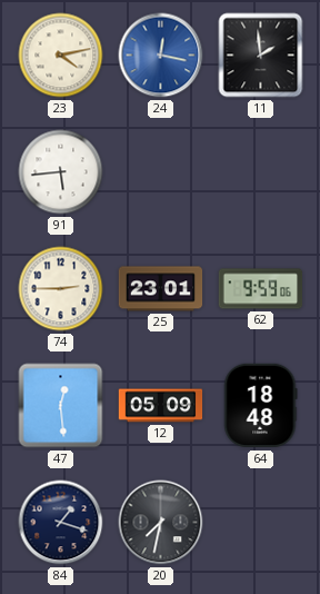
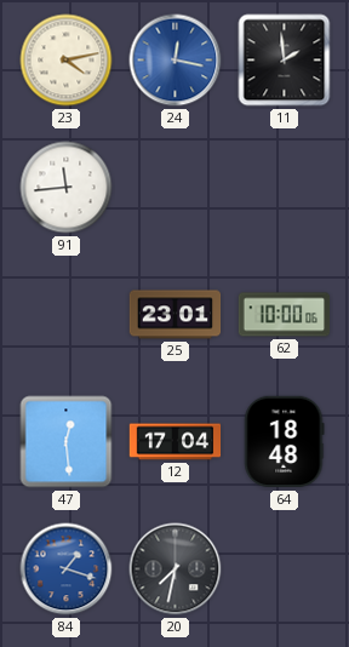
91: 5:44 -> 11:44
74: 2:45 -> none
62: 9:59 -> 10:00
12: 05:09 -> 17:04
84 dial: navy -> blue
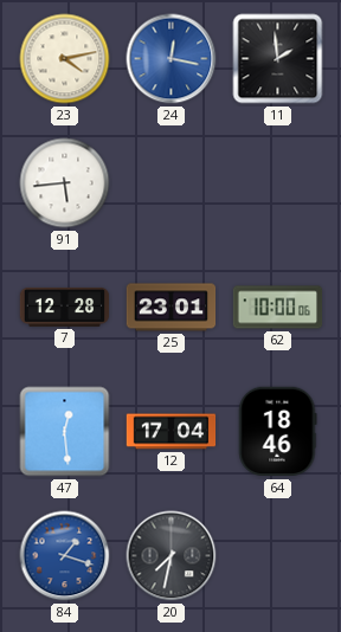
91: 11:44 -> 5:44
7: none -> 12:28
64: 18:48 -> 18:46
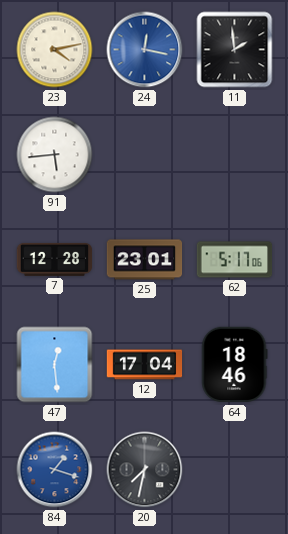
62: 10:00 -> 5:17
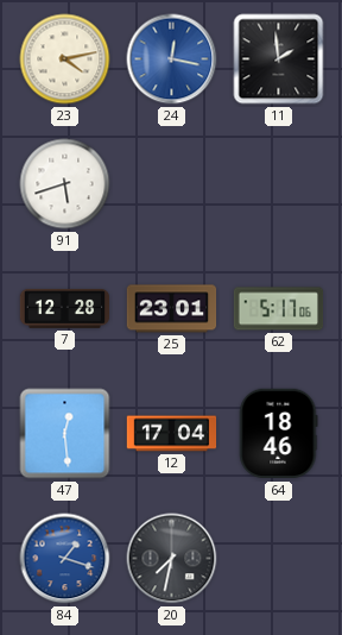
91: 5:44 -> 5:42
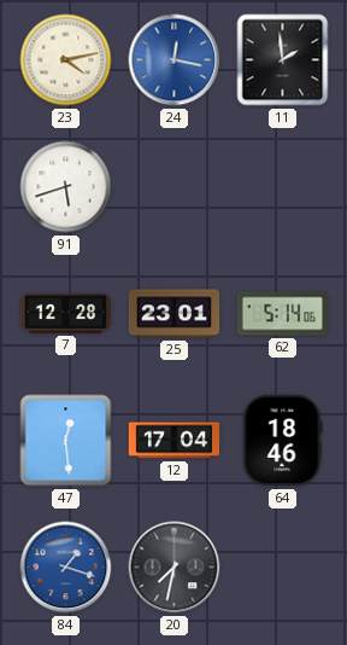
62: 5:17 -> 5:14
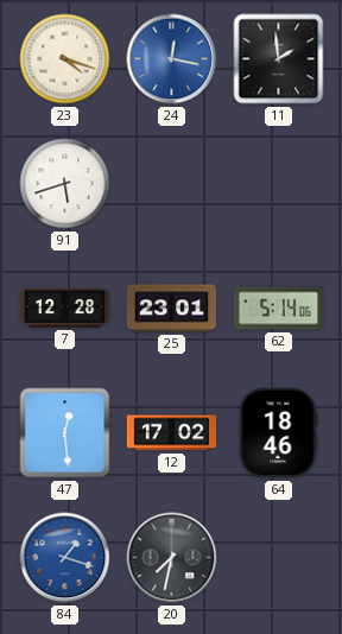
23: 4:13 -> 4:18
12: 17:04 -> 17:02
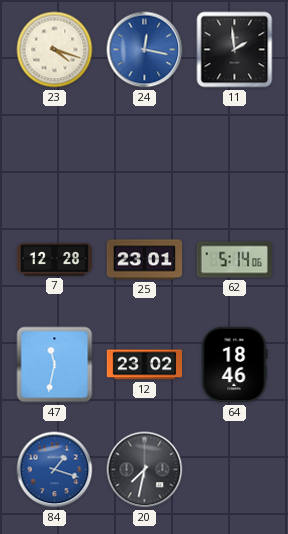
91: 5:42 -> none
47: 12:29 -> 11:32
12: 17:02 -> 23:02
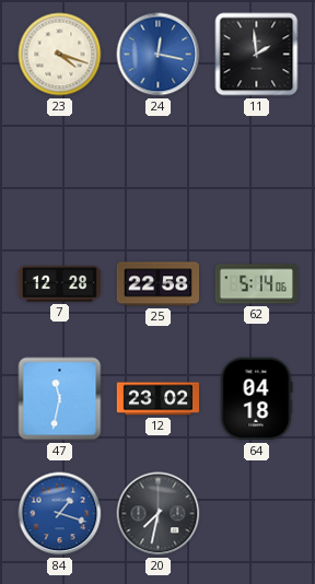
25: 23:01 -> 22:58
64: 18:46 -> 04:18
